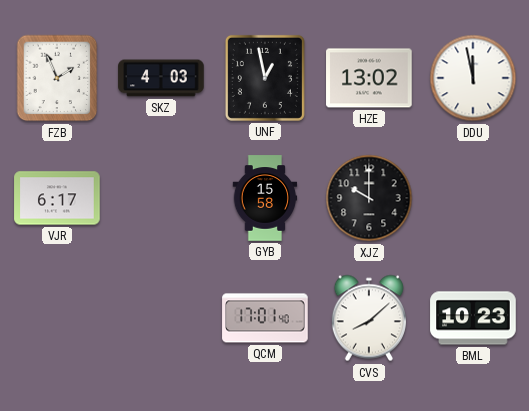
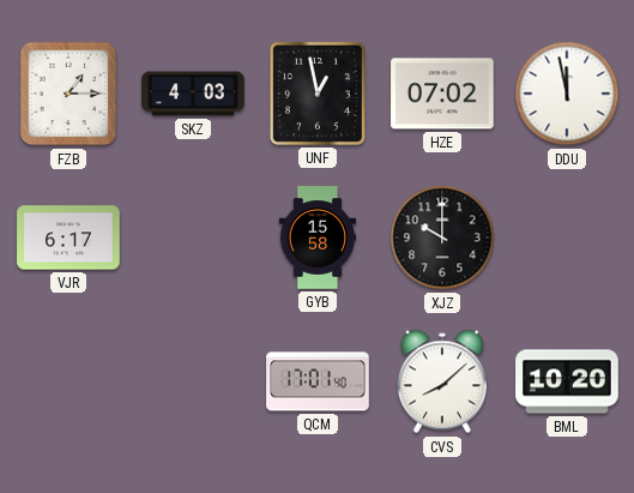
FZB: 1:56 -> 1:15
HZE: 13:02 -> 07:02
BML: 10:23 -> 10:20
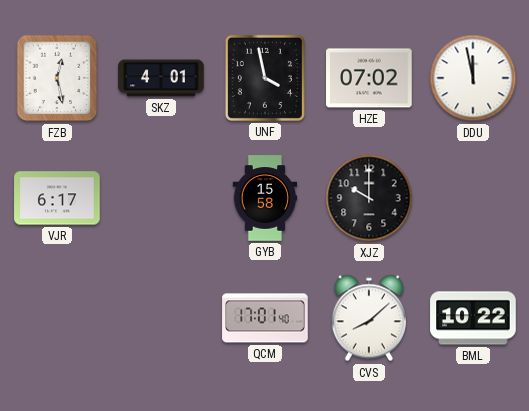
FZB: 1:15 -> 12:28
SKZ: 4:03 -> 4:01
UNF: 12:58 -> 3:58
BML: 10:20 -> 10:22
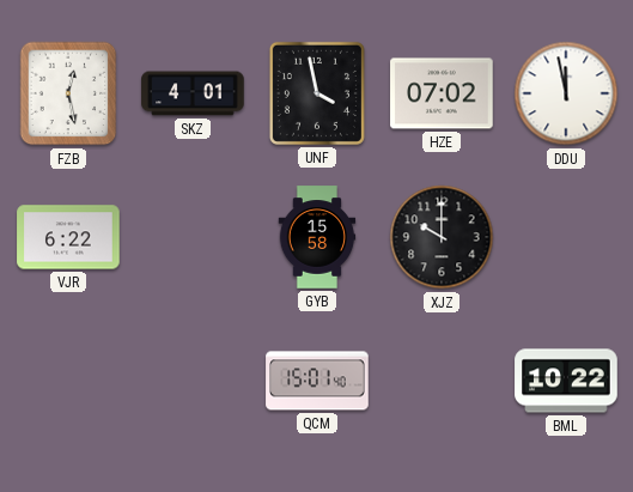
VJR: 6:17 -> 6:22
QCM: 17:01 -> 15:01
CVS: 8:08 -> none
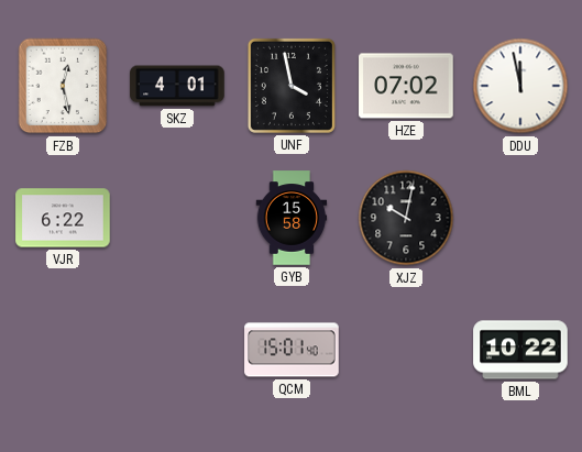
XJZ: 10:00 -> 10:02
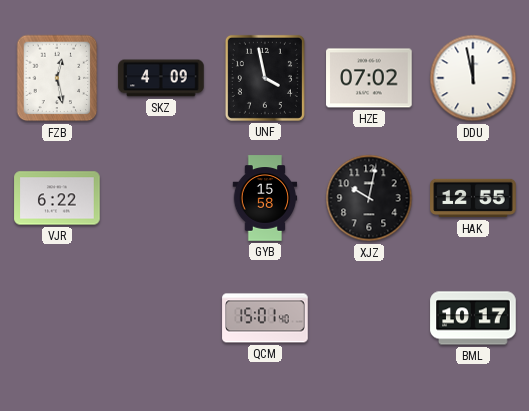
SKZ: 4:01 -> 4:09
HAK: none -> 12:55
BML: 10:22 -> 10:17
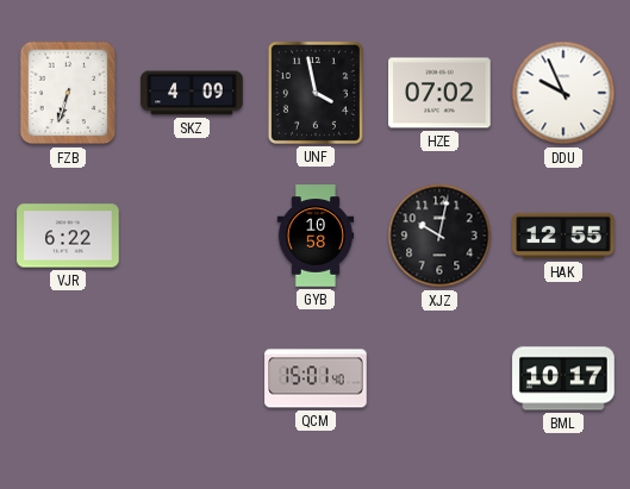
FZB: 12:28 -> 6:33
DDU: 11:58 -> 9:56
GYB: 15:58 -> 10:58
